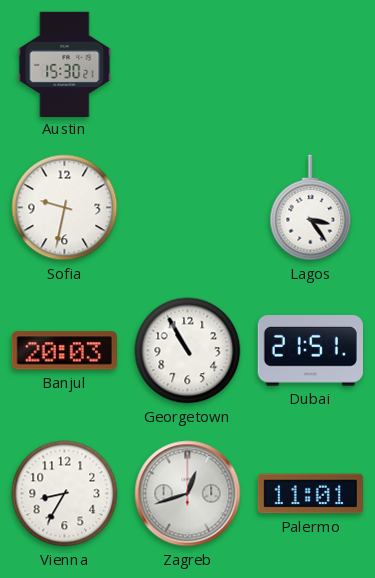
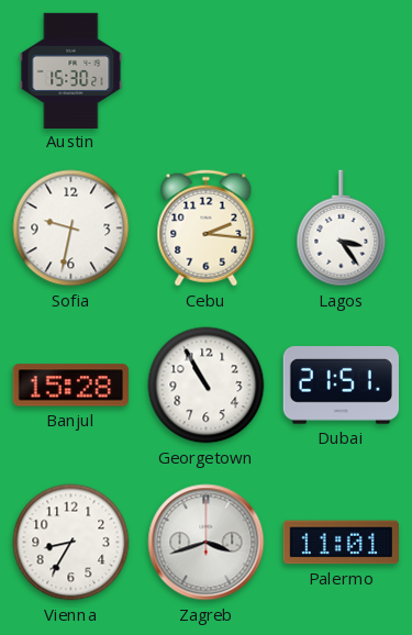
Cebu: none -> 2:16
Banjul: 20:03 -> 15:28
Zagreb: 12:42 -> 3:42
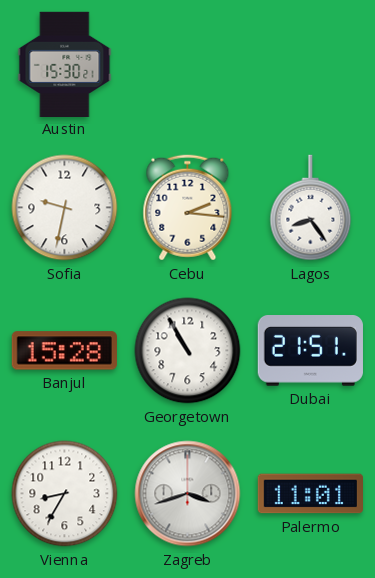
Lagos: 3:24 -> 8:24
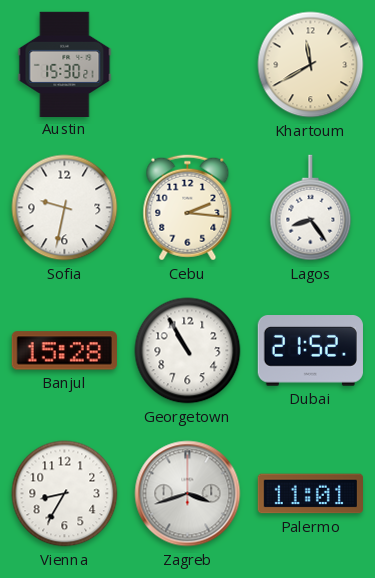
Khartoum: none -> 11:40
Dubai: 21:51 -> 21:52
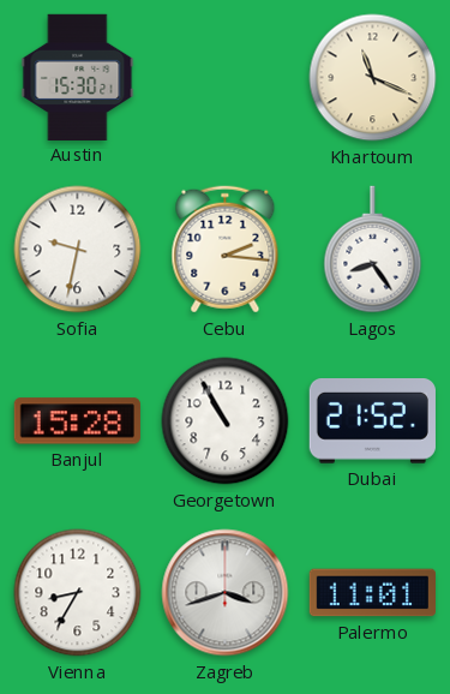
Khartoum: 11:40 -> 11:19
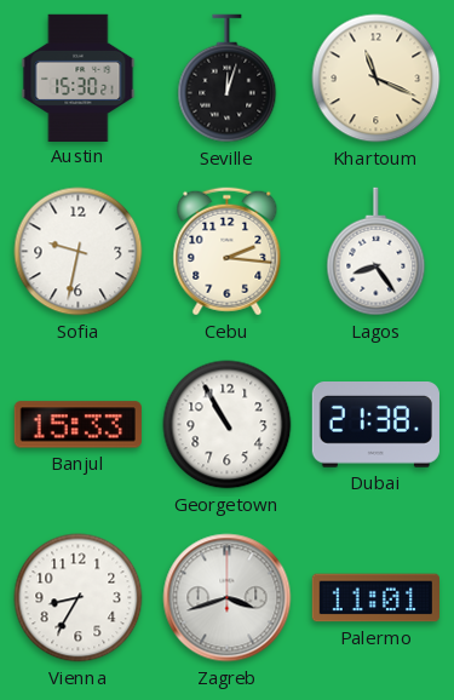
Seville: none -> 12:03
Banjul: 15:28 -> 15:33
Dubai: 21:52 -> 21:38
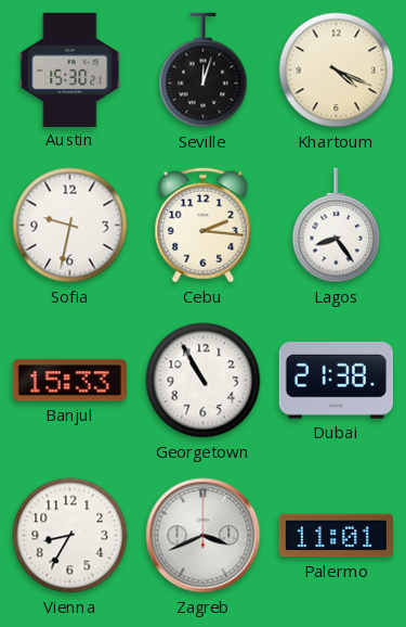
Khartoum: 11:19 -> 4:19
Zagreb: 3:42 -> 3:41
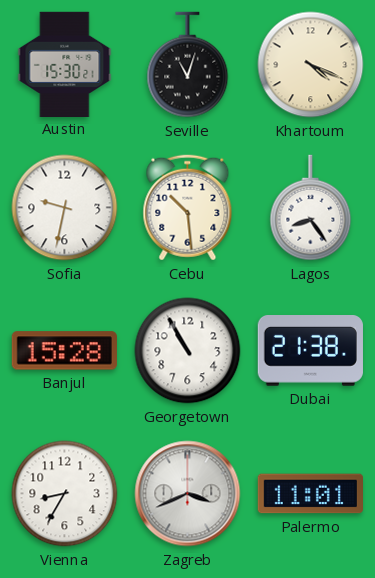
Seville: 12:03 -> 11:03
Cebu: 2:16 -> 10:29
Banjul: 15:33 -> 15:28
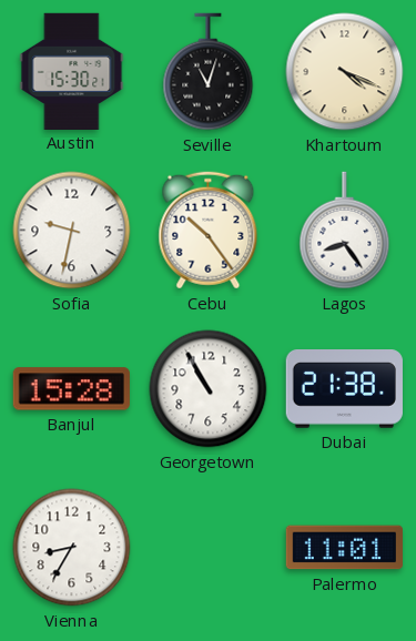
Cebu: 10:29 -> 10:24
Zagreb: 3:41 -> none
